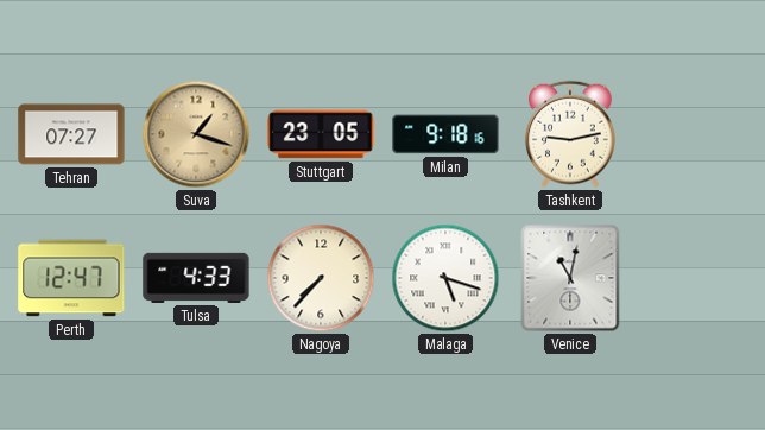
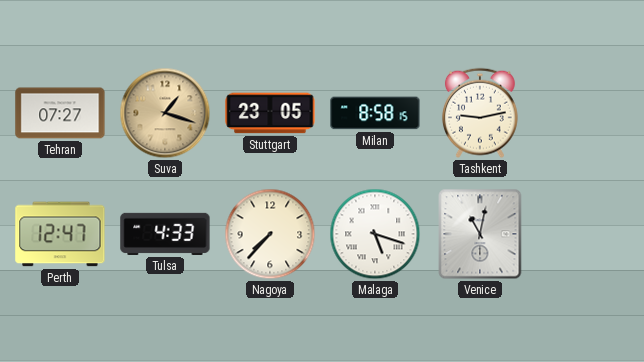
Milan: 9:18 -> 8:58
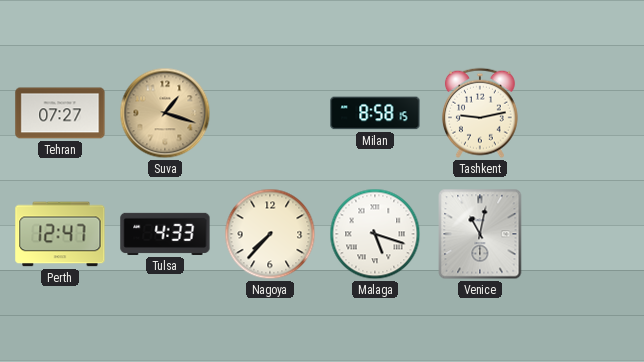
Stuttgart: 23:05 -> none
